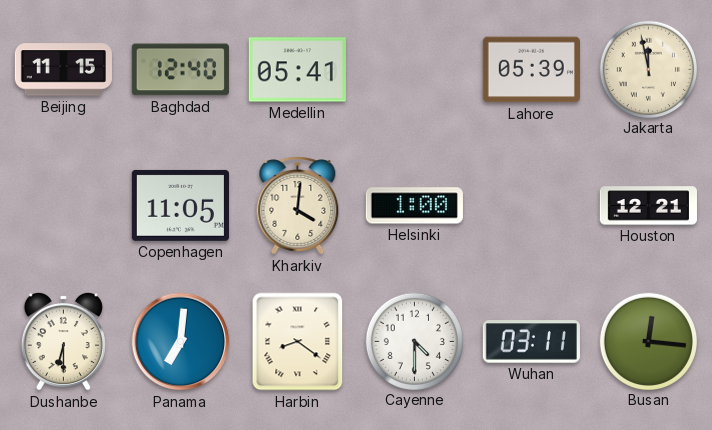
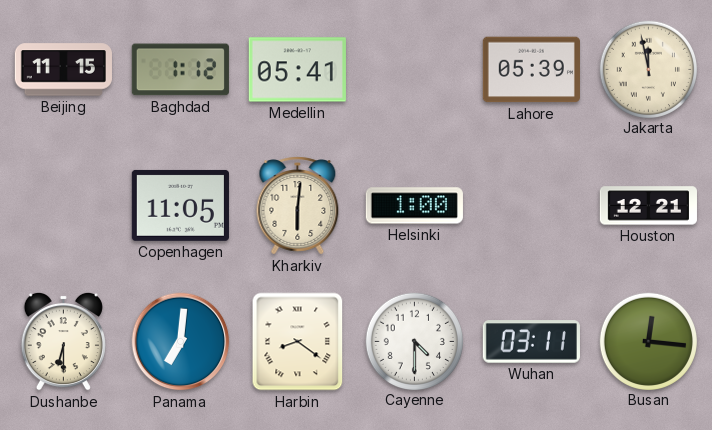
Baghdad: 12:40 -> 1:12
Kharkiv: 4:01 -> 6:01
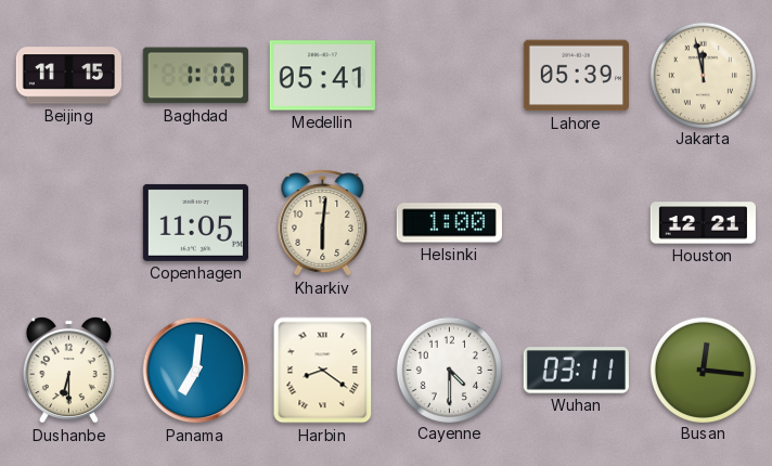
Baghdad: 1:12 -> 1:10
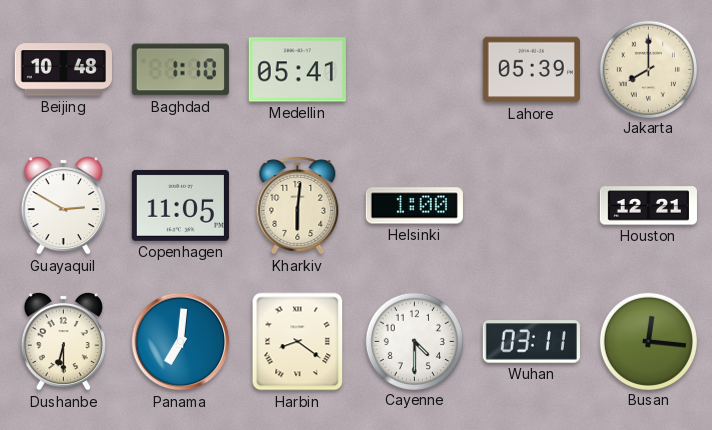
Beijing: 11:15 -> 10:48
Jakarta: 11:58 -> 8:00
Guayaquil: none -> 2:50
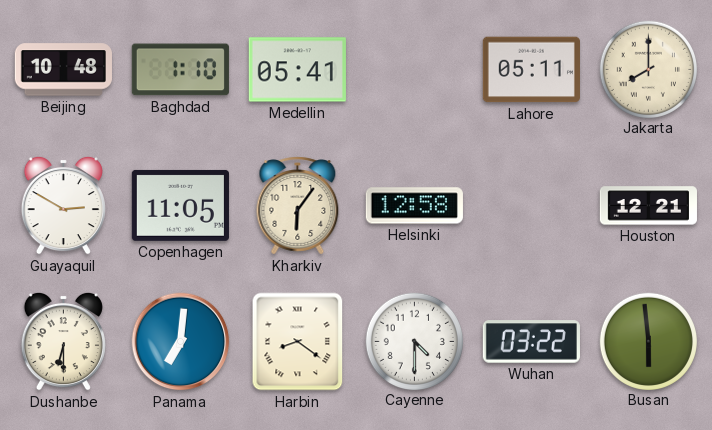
Lahore: 05:39 -> 05:11
Kharkiv: 6:01 -> 6:06
Helsinki: 1:00 -> 12:58
Wuhan: 03:11 -> 03:22
Busan: 12:16 -> 5:59
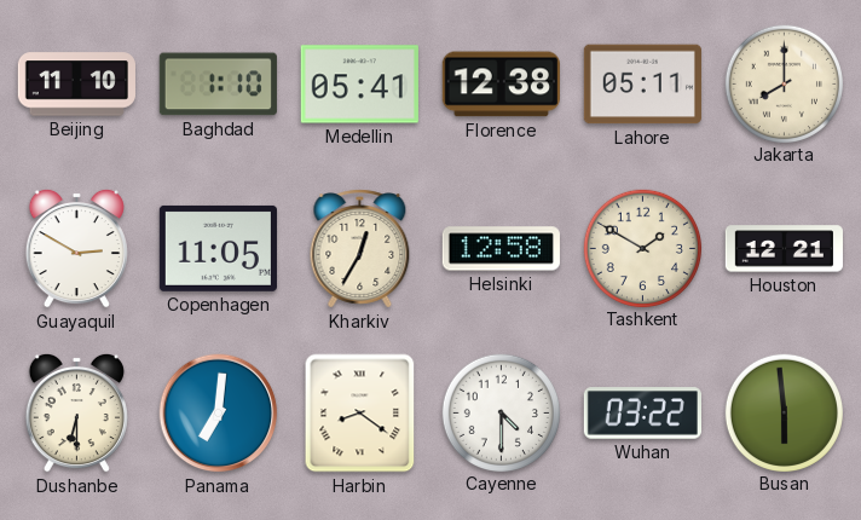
Beijing: 10:48 -> 11:10
Florence: none -> 12:38
Kharkiv: 6:06 -> 12:35
Tashkent: none -> 1:50
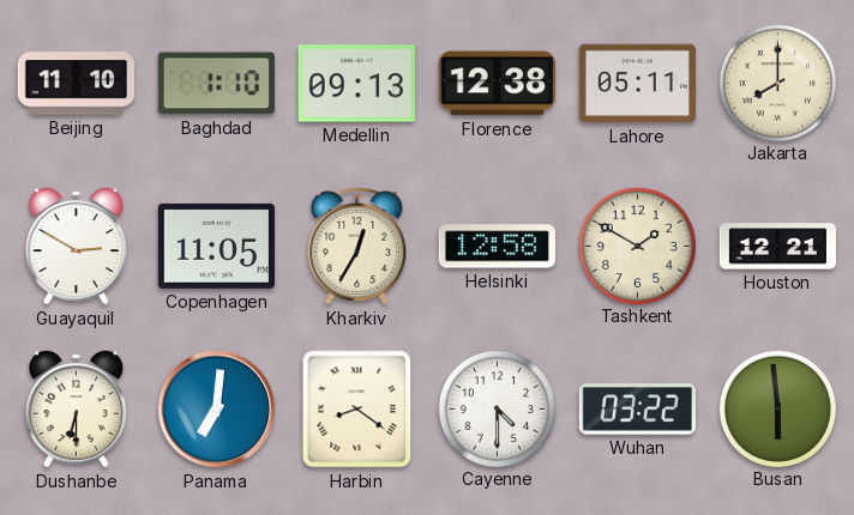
Medellin: 05:41 -> 09:13
